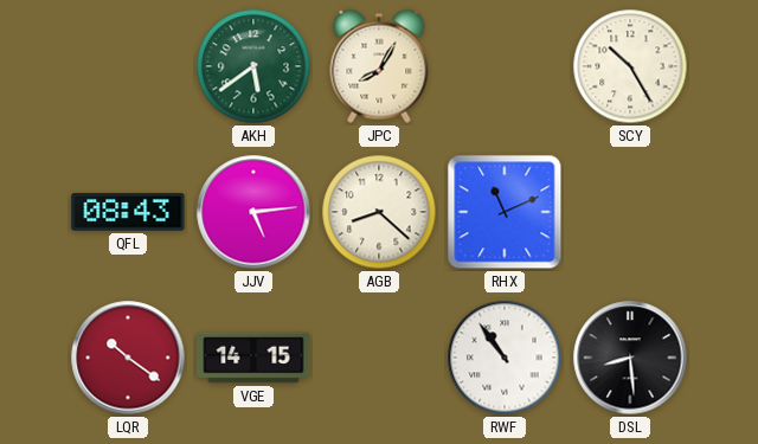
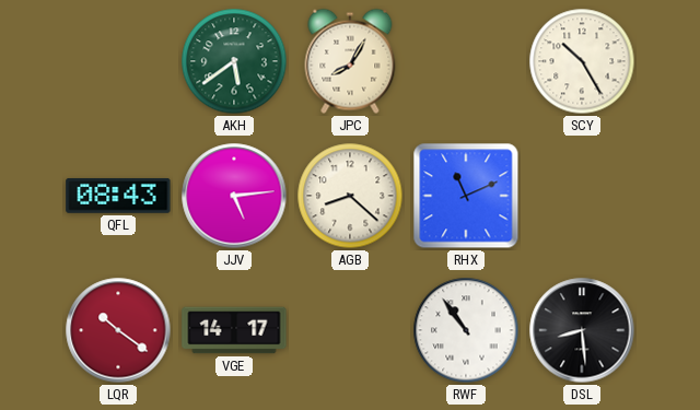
VGE: 14:15 -> 14:17
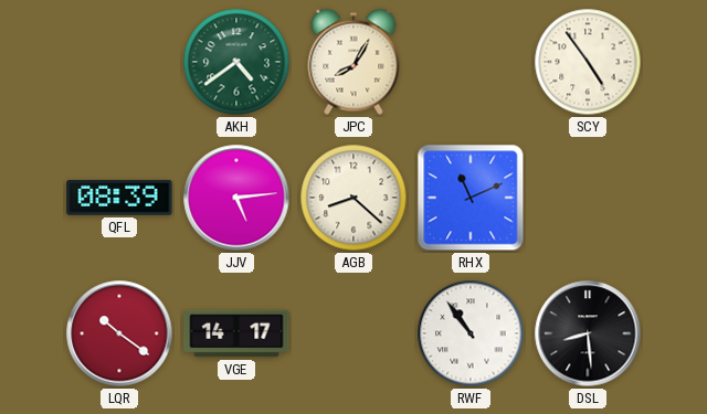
AKH: 5:39 -> 4:39
SCY: 10:25 -> 4:54
QFL: 08:43 -> 08:39
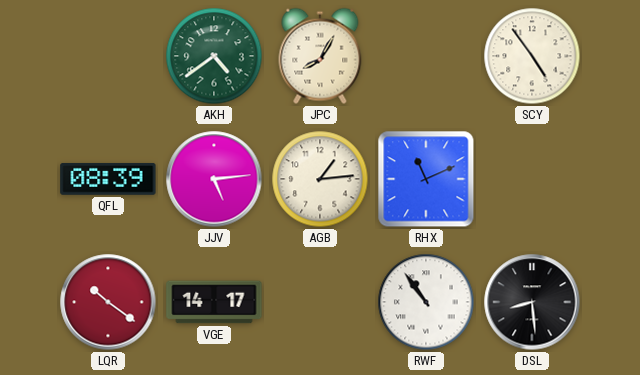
AGB: 8:22 -> 1:14
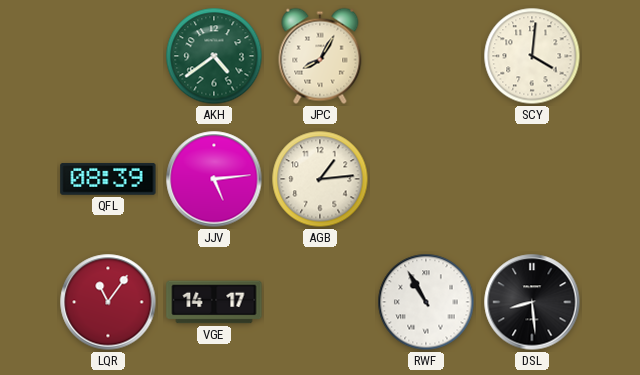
SCY: 4:54 -> 4:01
RHX: 11:11 -> none
LQR: 10:21 -> 11:06
RWF: 10:54 -> 10:55
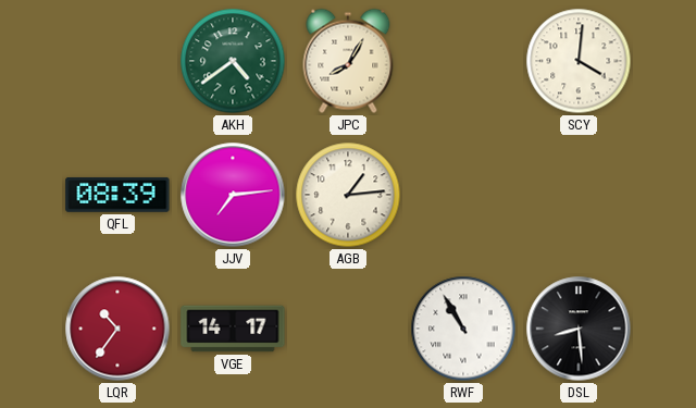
JJV: 5:14 -> 7:14
LQR: 11:06 -> 10:36
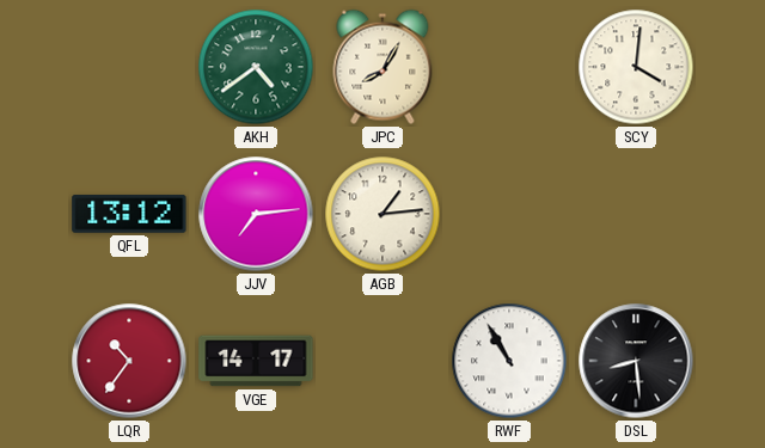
QFL: 08:39 -> 13:12
